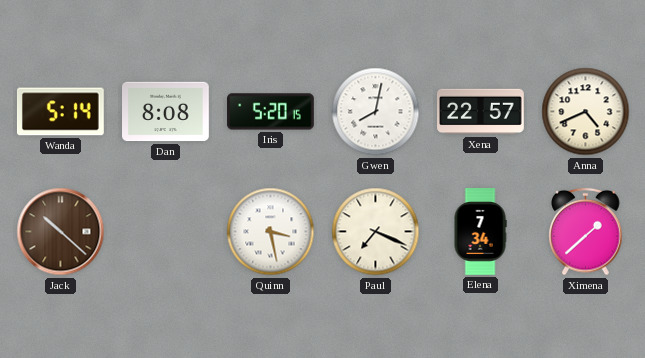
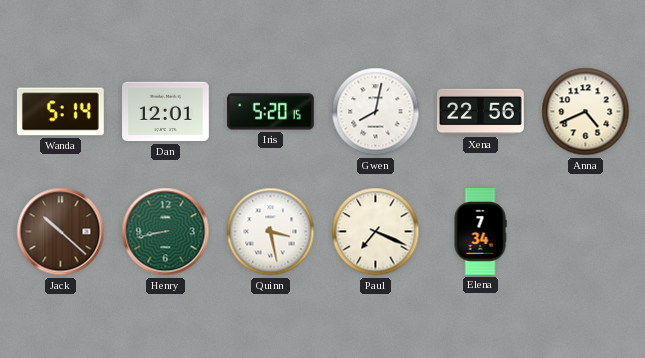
Dan: 8:08 -> 12:01
Xena: 22:57 -> 22:56
Henry: none -> 8:43
Ximena: 1:38 -> none
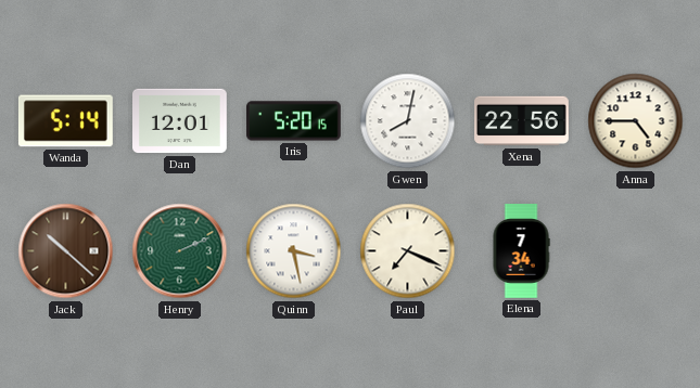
Anna: 4:41 -> 4:45
Henry: 8:43 -> 2:11
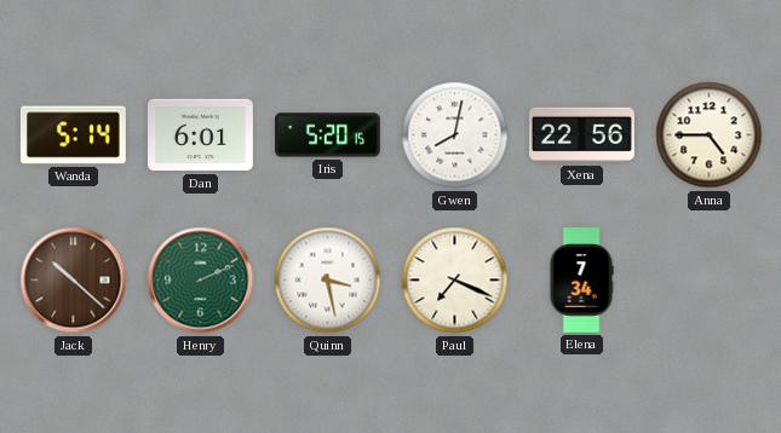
Dan: 12:01 -> 6:01
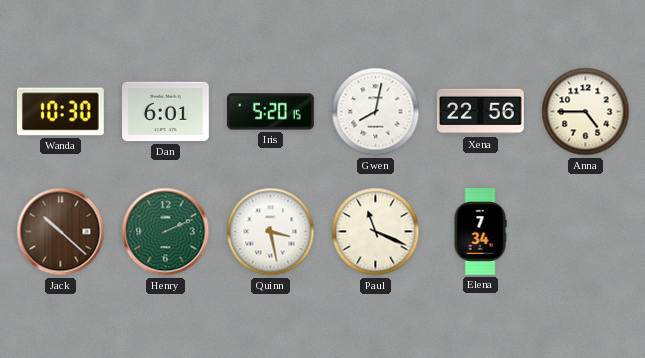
Wanda: 5:14 -> 10:30
Paul: 7:19 -> 11:19
